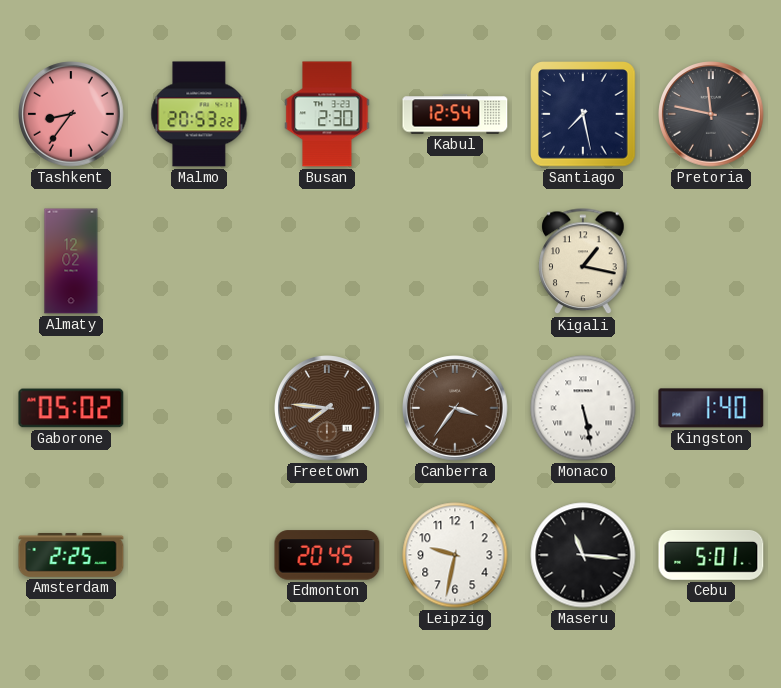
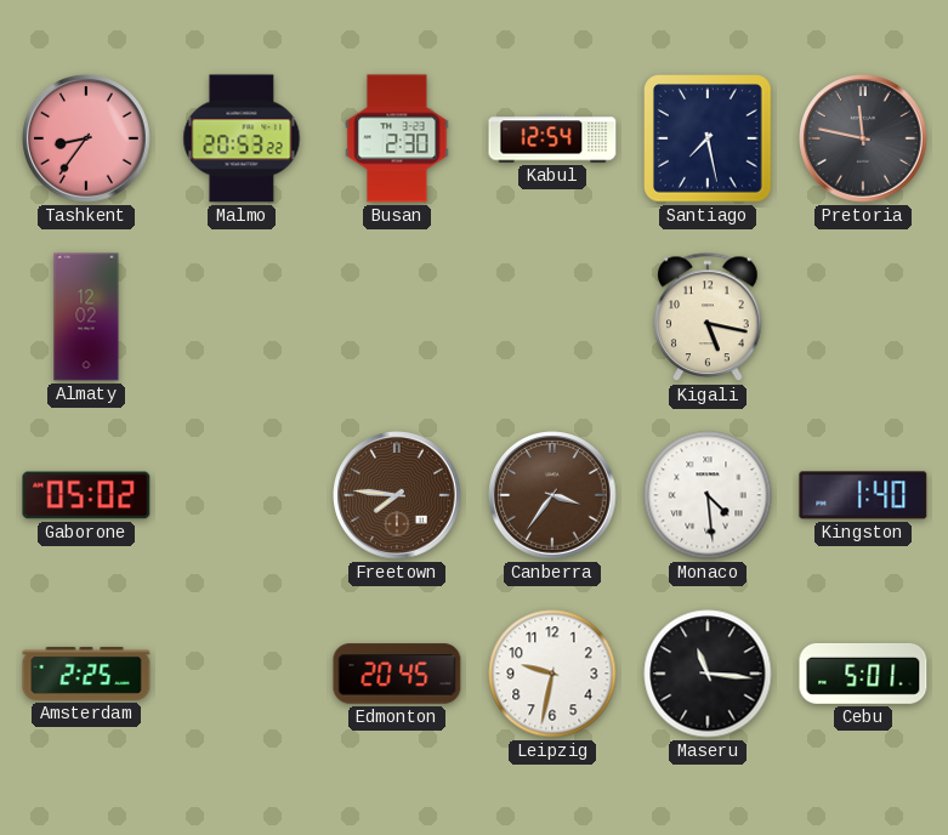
Kigali: 1:17 -> 5:17
Monaco: 5:28 -> 4:29
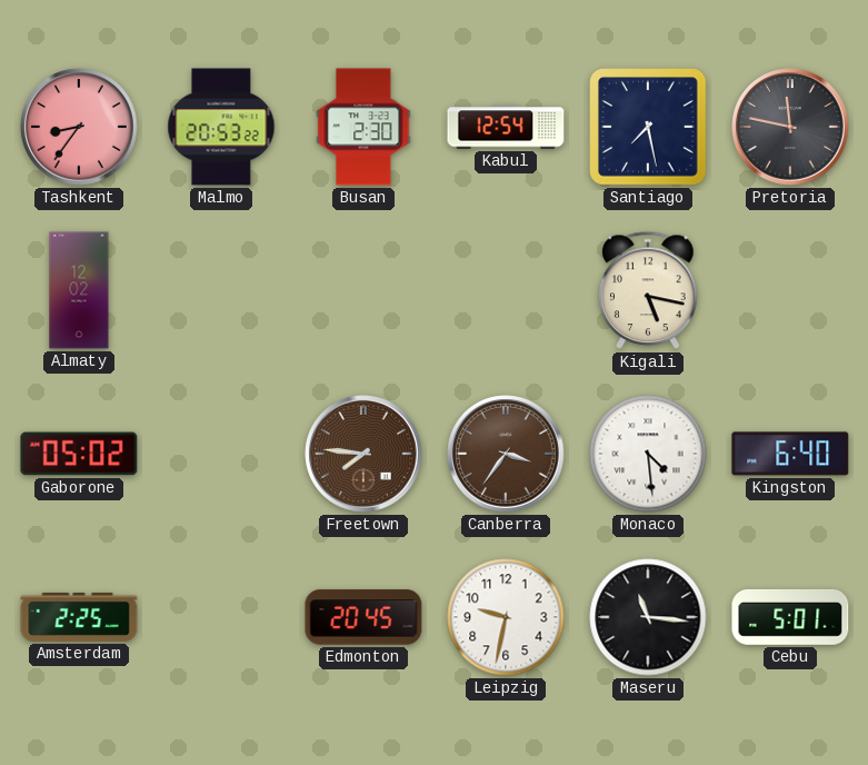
Kingston: 1:40 -> 6:40
